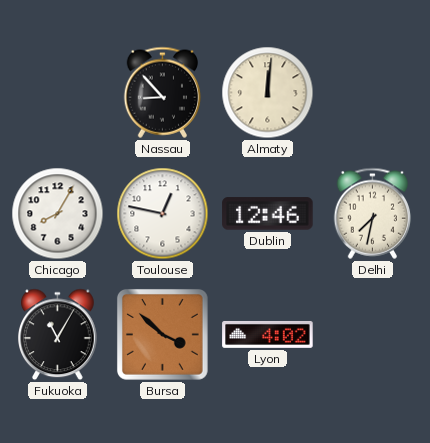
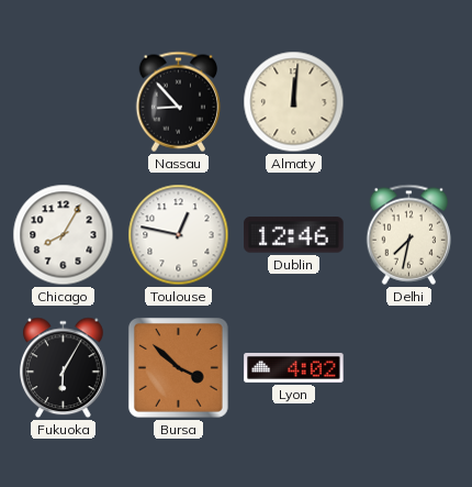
Fukuoka: 11:05 -> 6:05
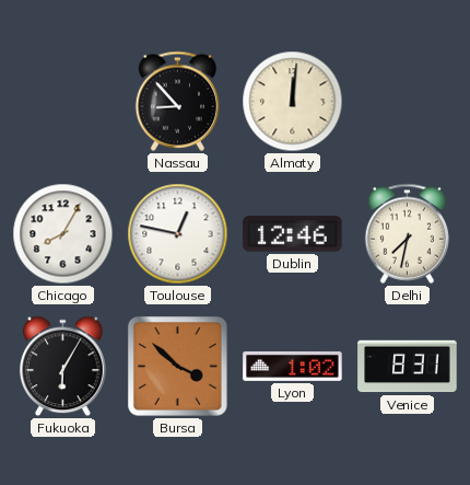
Lyon: 4:02 -> 1:02
Venice: none -> 8:31
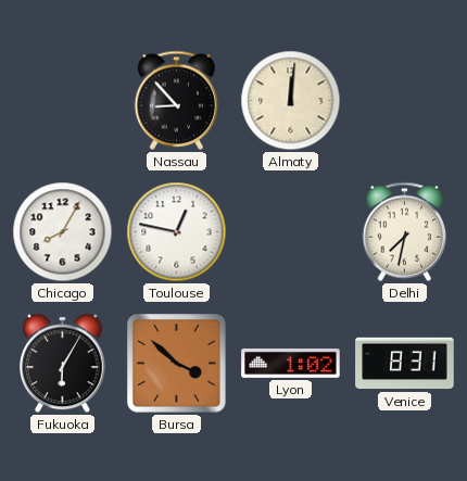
Dublin: 12:46 -> none
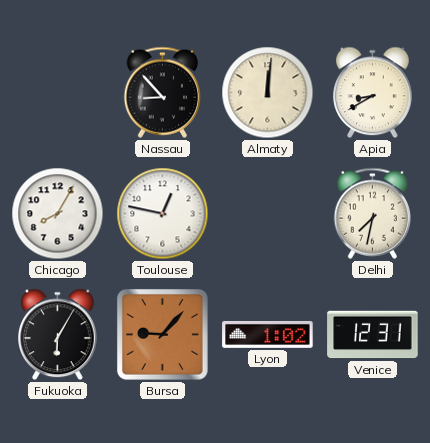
Apia: none -> 8:40
Bursa: 3:52 -> 9:07
Venice: 8:31 -> 12:31
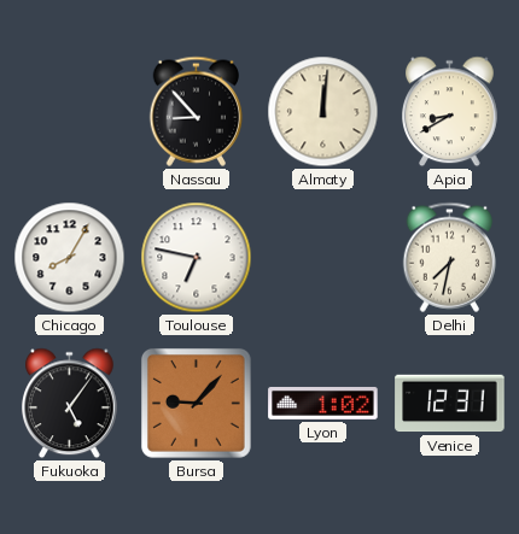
Toulouse: 12:47 -> 6:47
Fukuoka: 6:05 -> 5:06
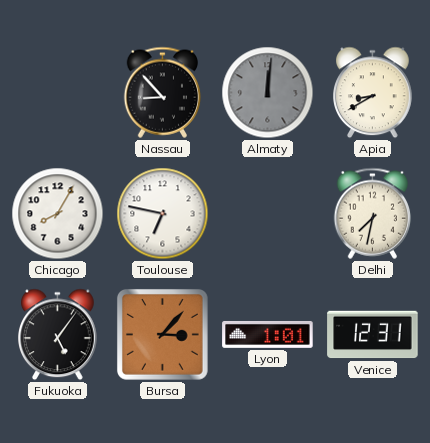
Almaty dial: cream -> grey
Bursa: 9:07 -> 3:07
Lyon: 1:02 -> 1:01
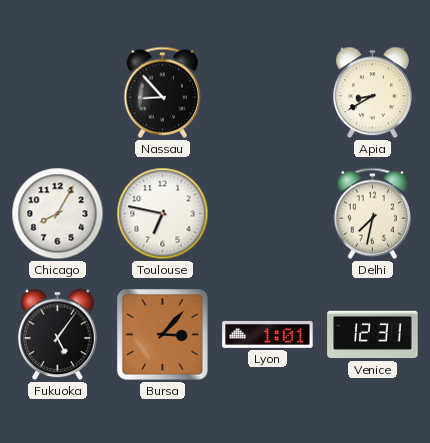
Almaty: 12:01 -> none
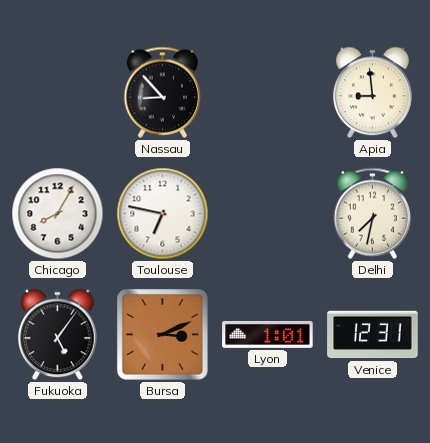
Apia: 8:40 -> 8:59
Bursa: 3:07 -> 3:11
